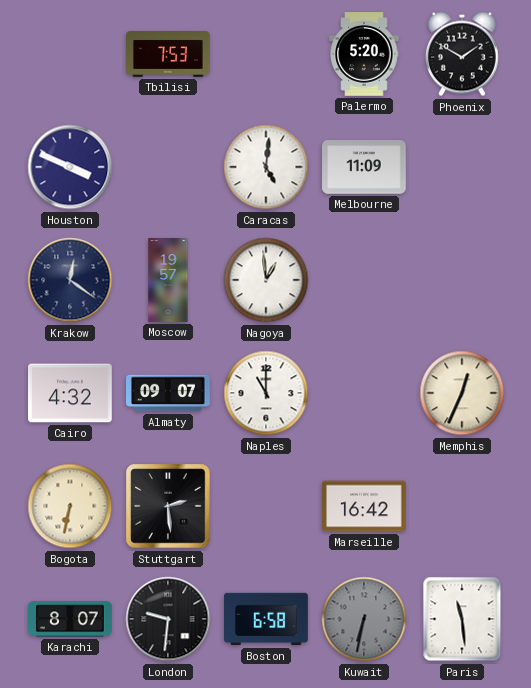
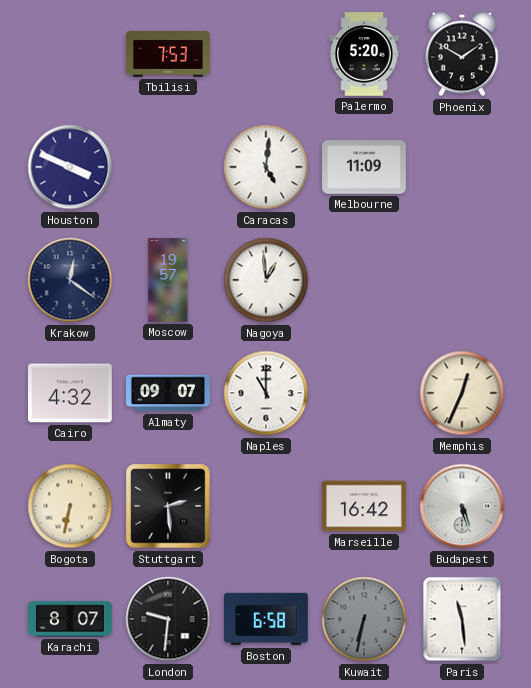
Budapest: none -> 5:27
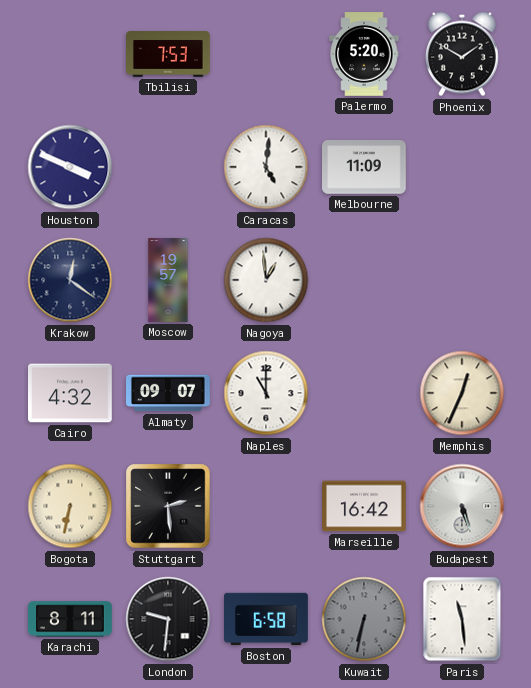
Karachi: 8:07 -> 8:11
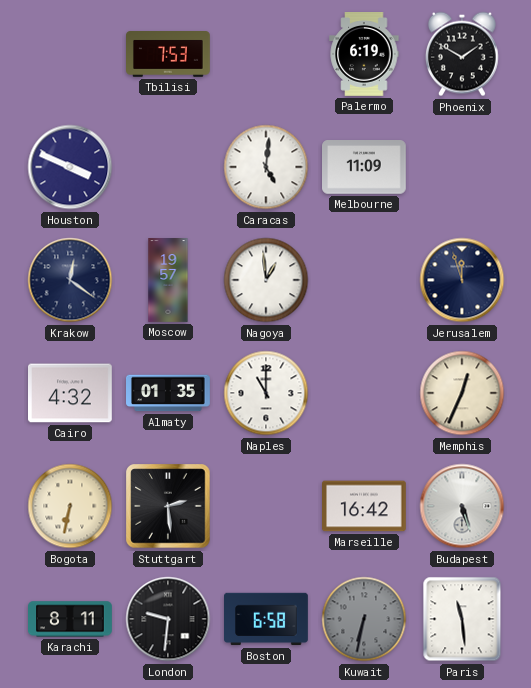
Palermo: 5:20 -> 6:19
Jerusalem: none -> 11:57
Almaty: 09:07 -> 01:35
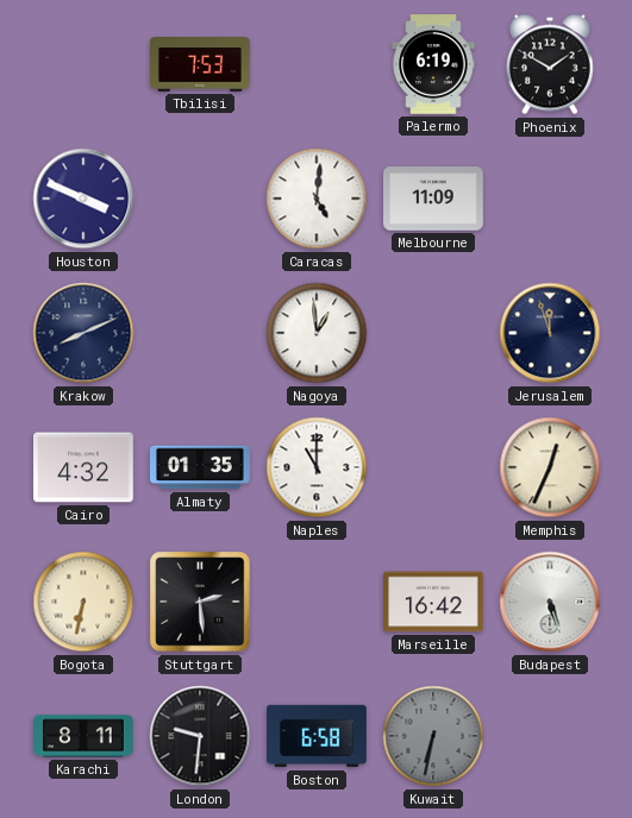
Krakow: 12:21 -> 8:11
Moscow: 19:57 -> none
Paris: 11:29 -> none
